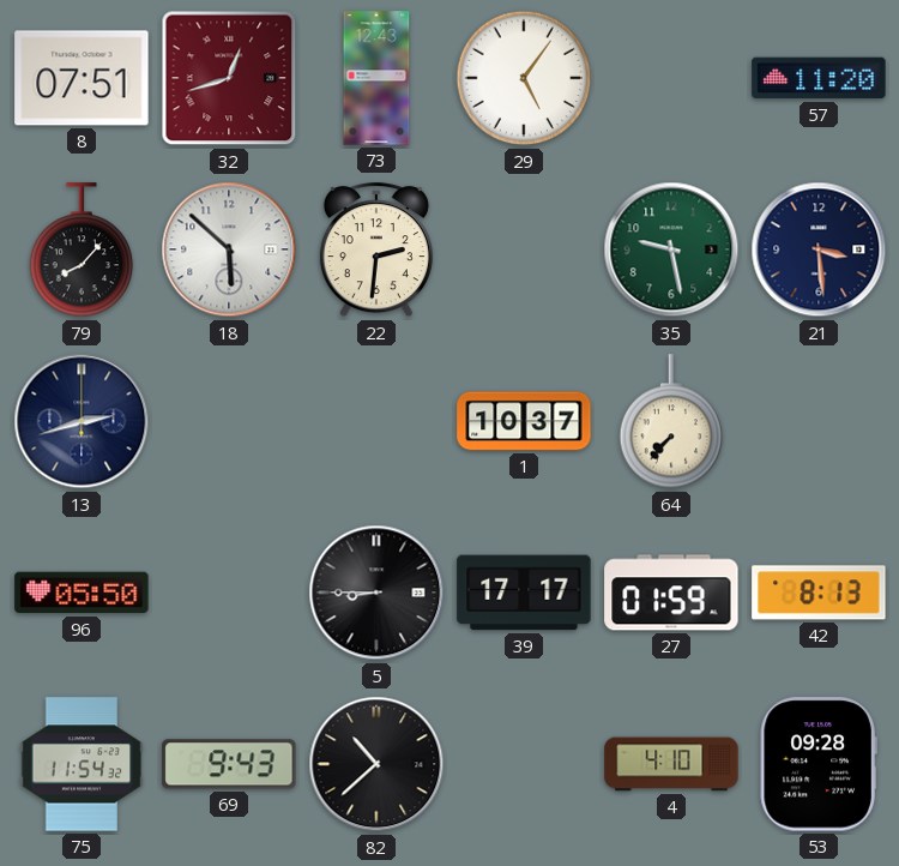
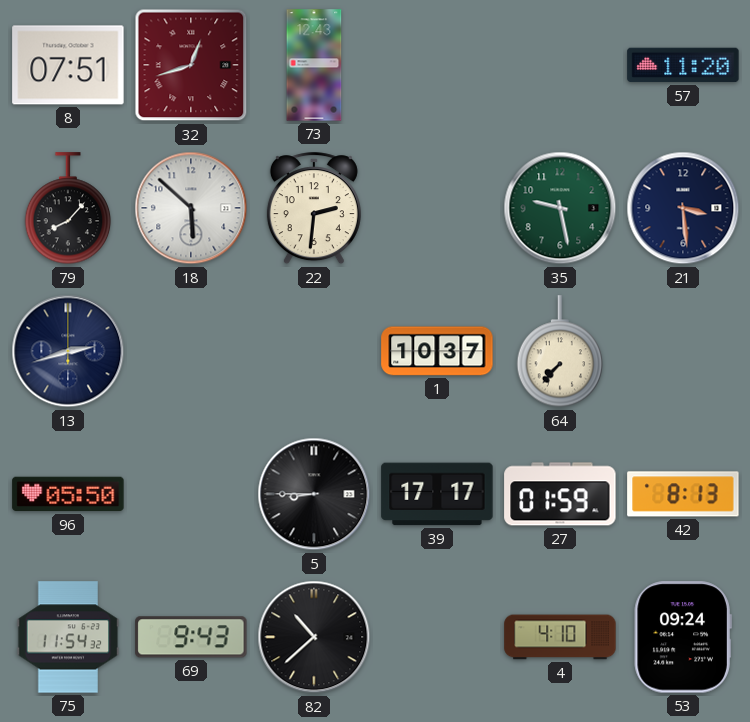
29: 5:06 -> none
53: 09:28 -> 09:24
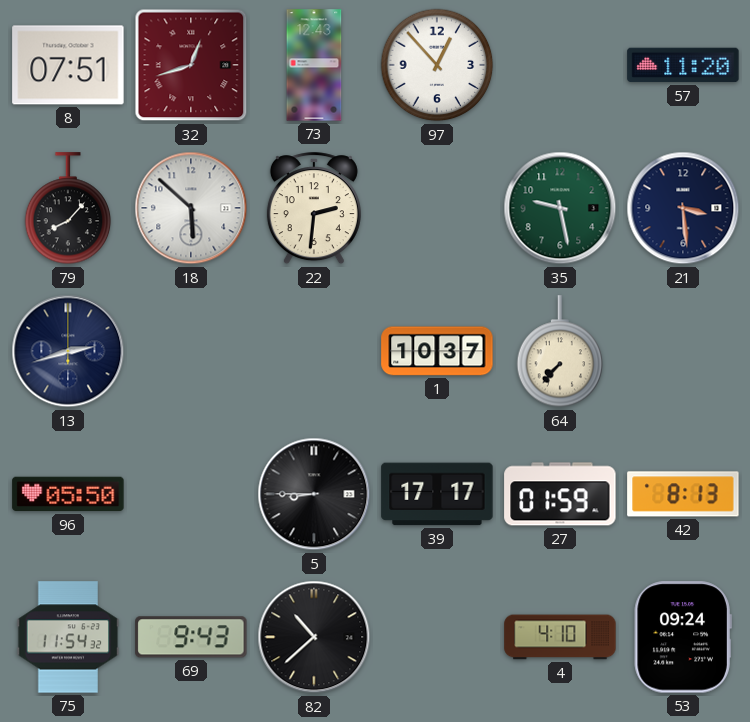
97: none -> 12:53
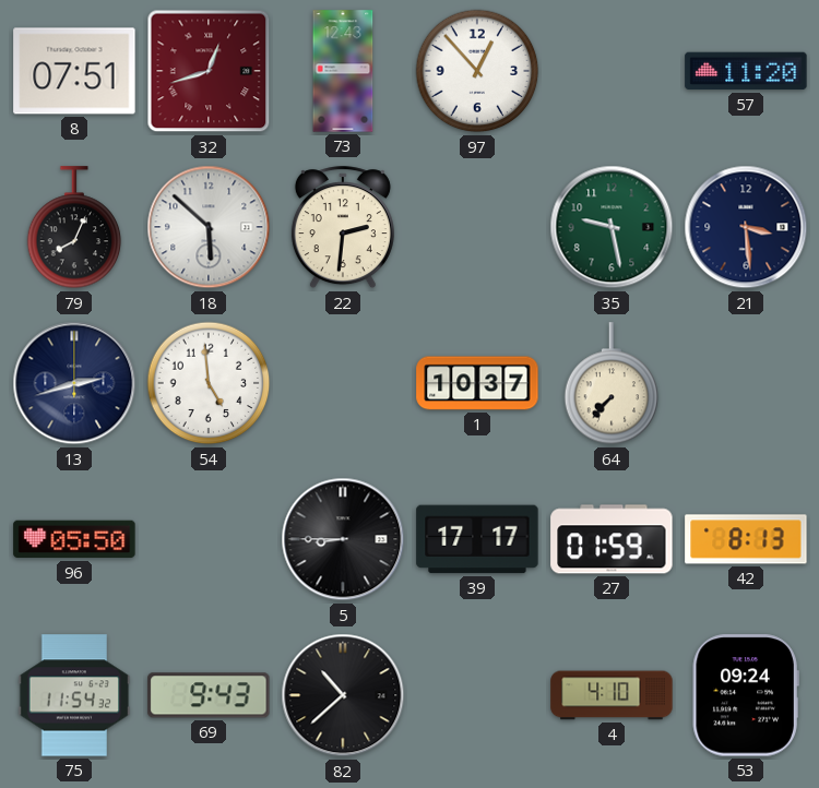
79: 8:07 -> 8:04
54: none -> 4:59
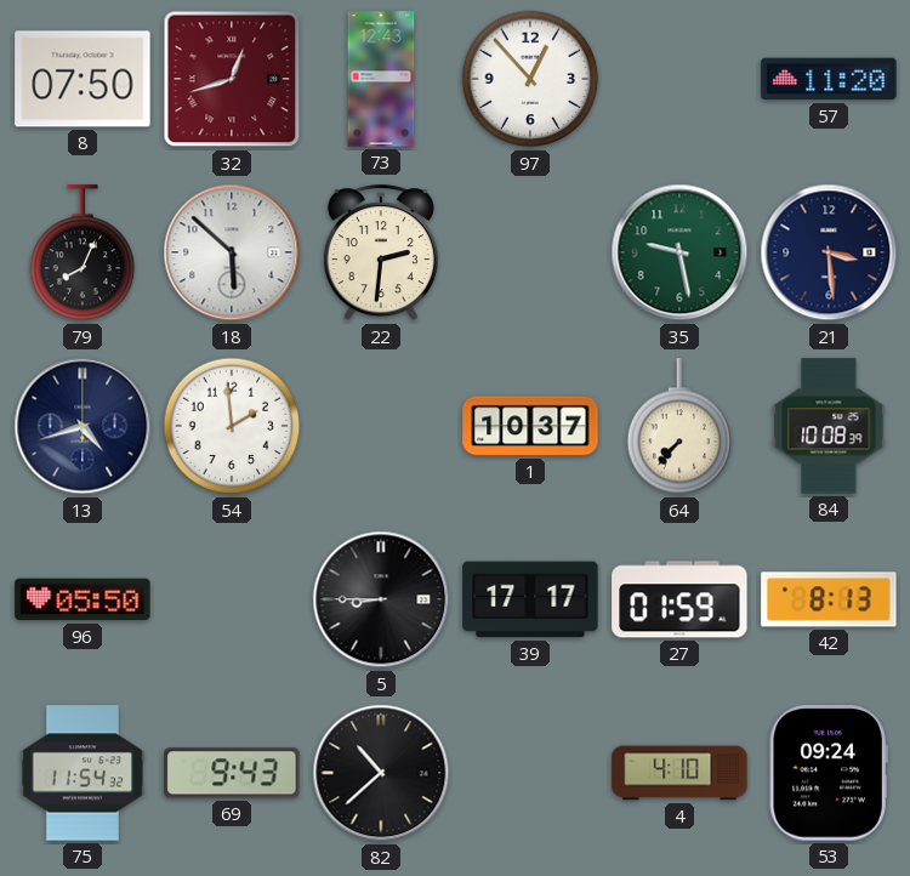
8: 07:51 -> 07:50
13: 2:42 -> 4:42
54: 4:59 -> 1:59
84: none -> 10:08
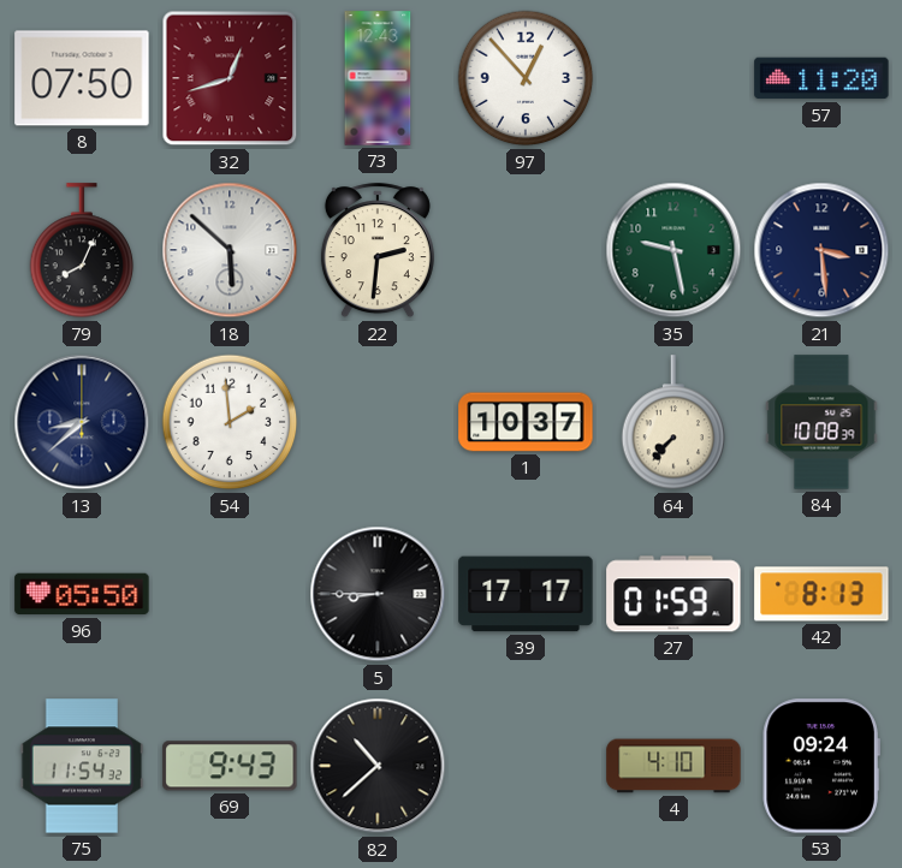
13: 4:42 -> 8:38
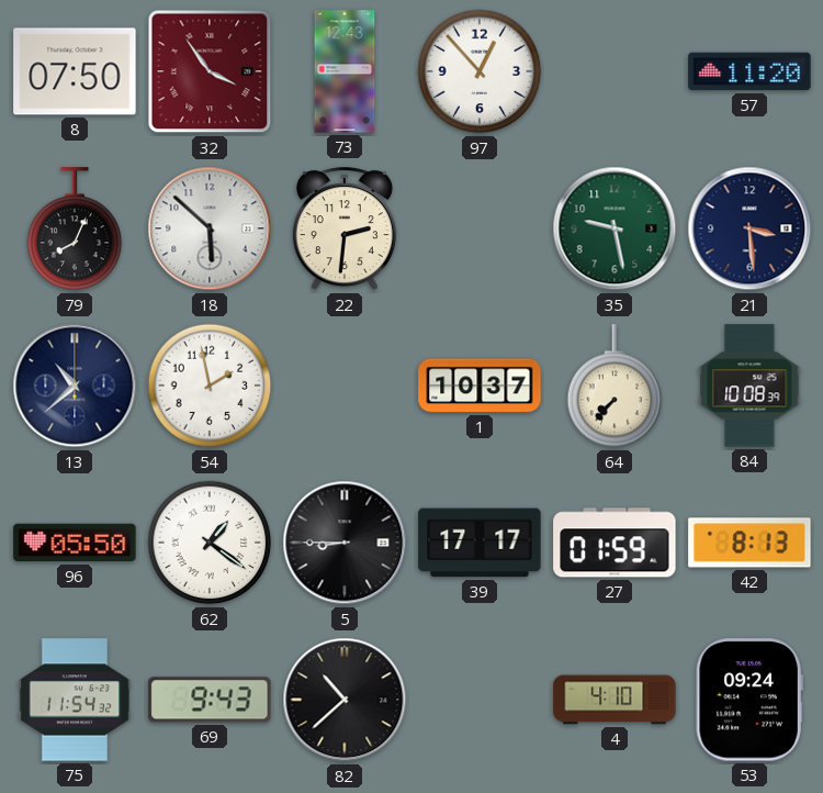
32: 12:42 -> 3:54
13: 8:38 -> 10:38
54: 1:59 -> 1:58
62: none -> 1:21
